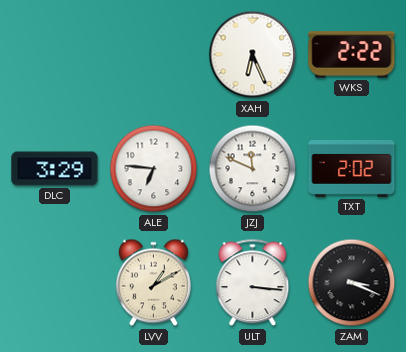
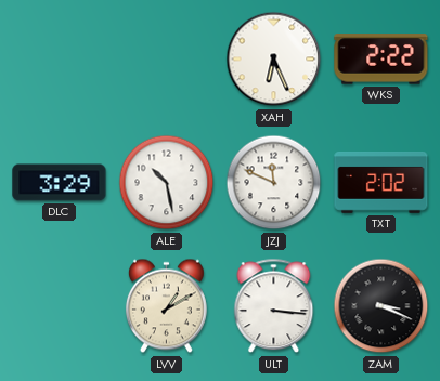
ALE: 6:46 -> 10:28
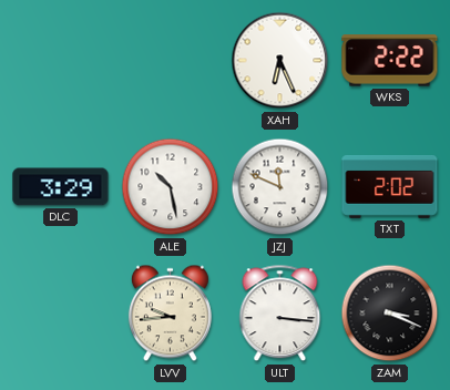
LVV: 1:10 -> 9:44
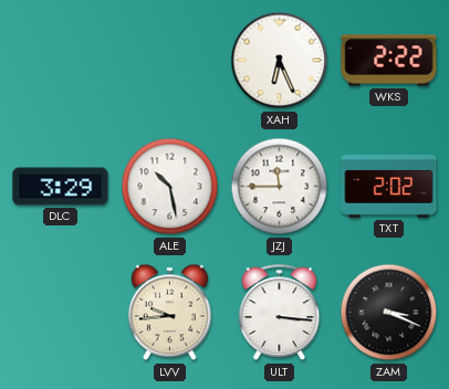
JZJ: 11:49 -> 11:45
